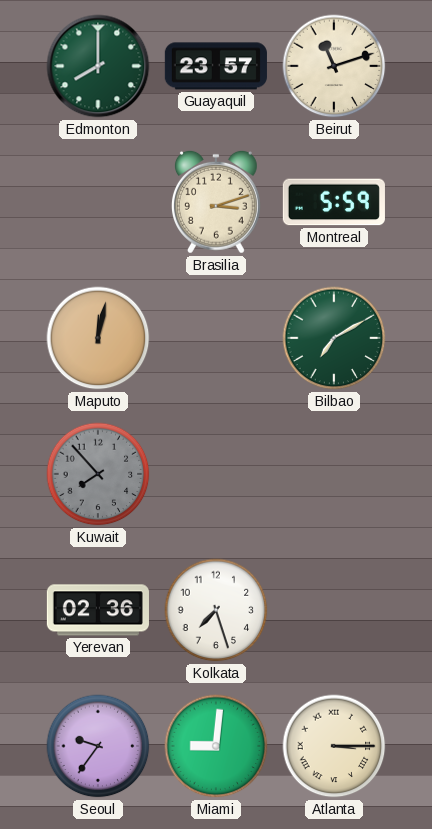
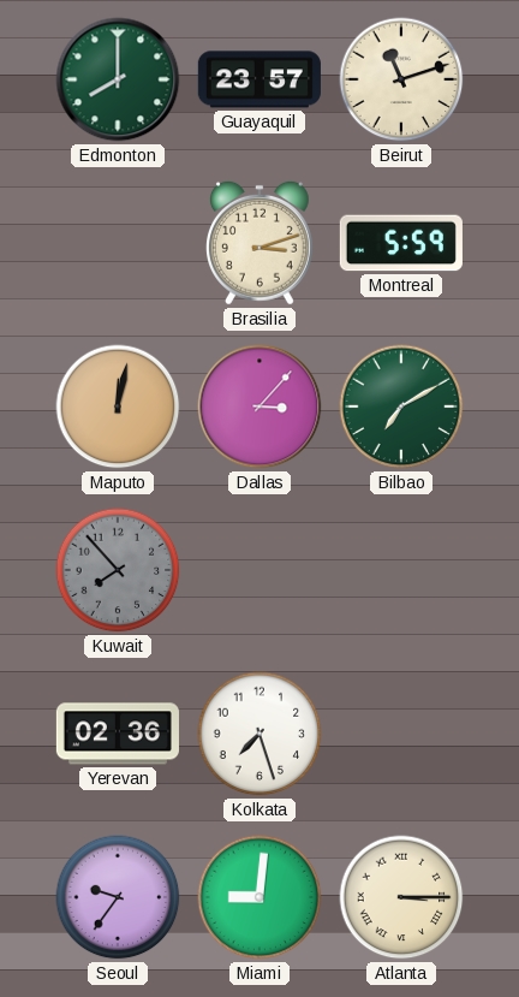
Dallas: none -> 3:07
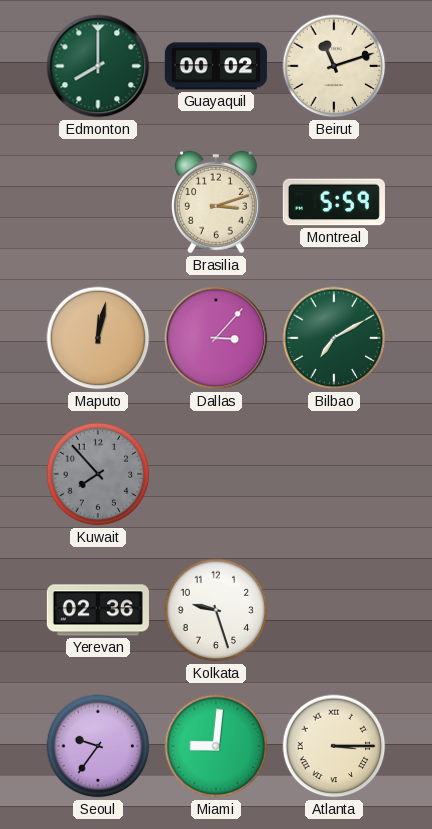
Guayaquil: 23:57 -> 00:02
Kolkata: 7:27 -> 9:27
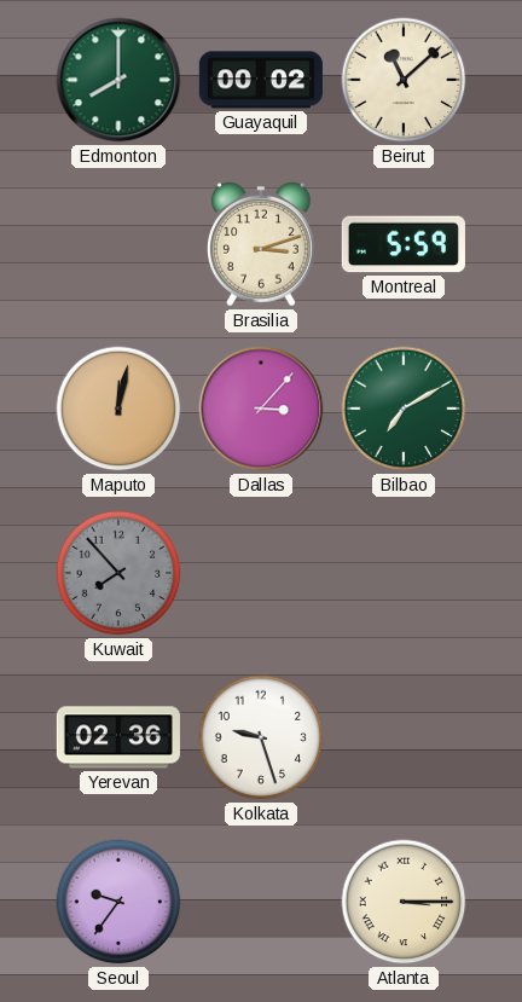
Beirut: 11:12 -> 11:08
Miami: 9:01 -> none
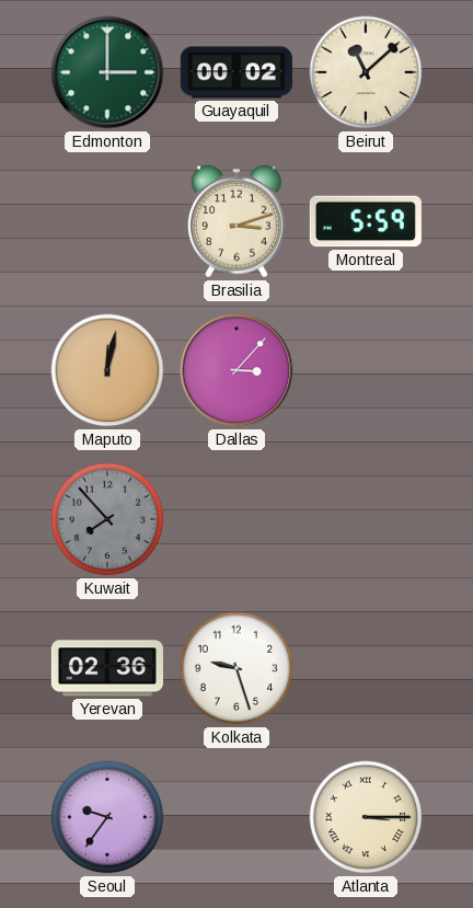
Edmonton: 8:00 -> 3:00
Bilbao: 7:10 -> none
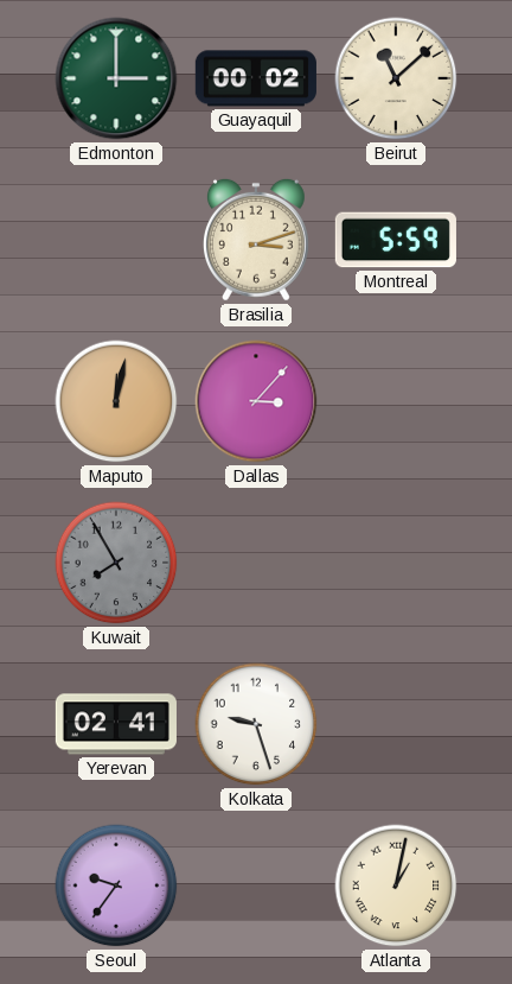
Kuwait: 7:53 -> 7:55
Yerevan: 02:36 -> 02:41
Atlanta: 3:15 -> 1:02
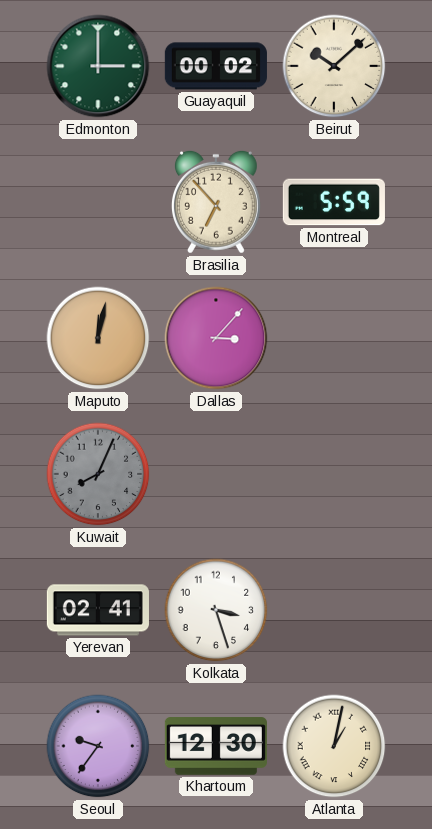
Beirut: 11:08 -> 10:08
Brasilia: 3:12 -> 6:53
Kuwait: 7:55 -> 8:04
Kolkata: 9:27 -> 3:27
Khartoum: none -> 12:30
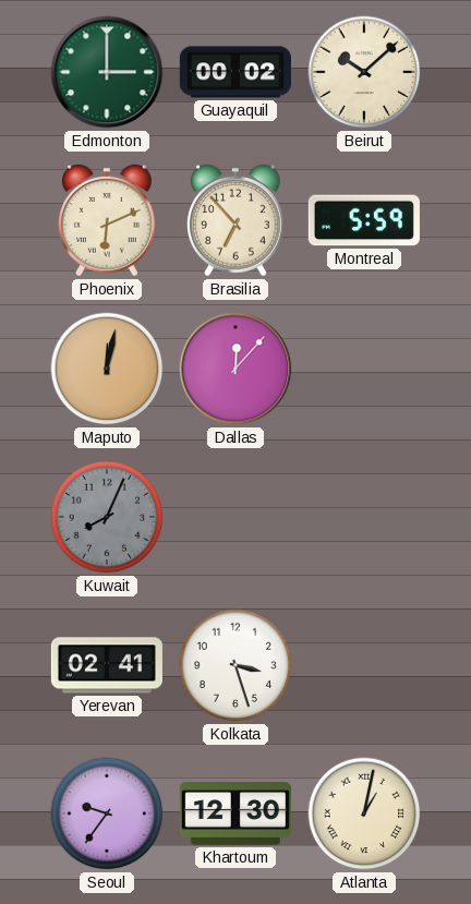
Phoenix: none -> 6:11
Dallas: 3:07 -> 12:07
